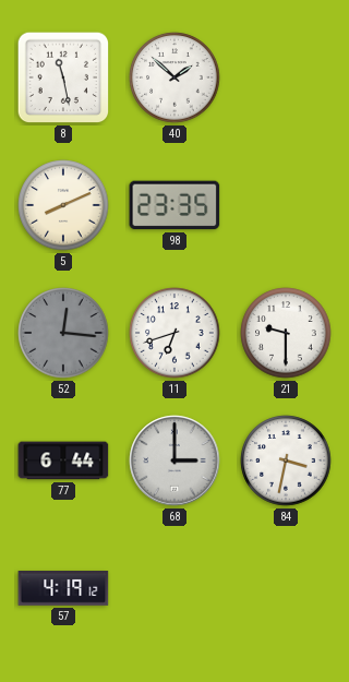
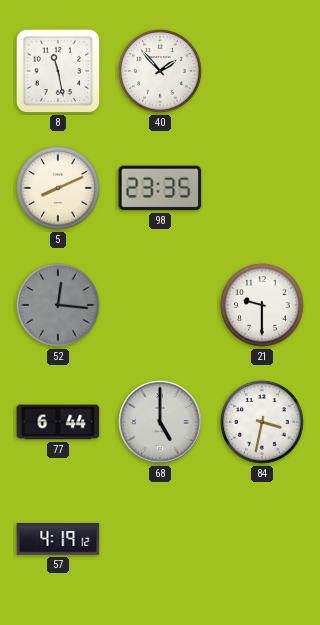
40: 1:52 -> 1:53
11: 6:42 -> none
68: 3:00 -> 5:00
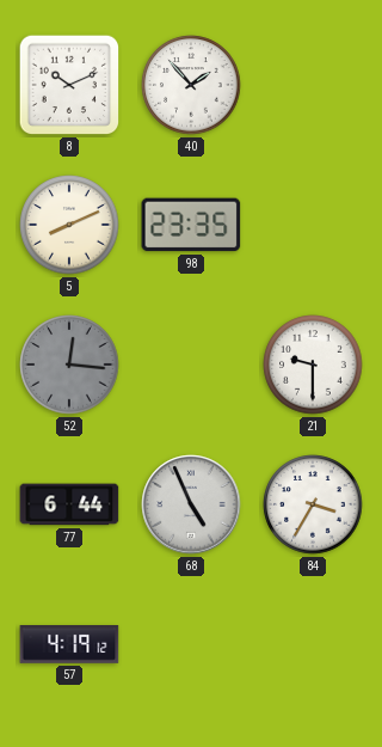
8: 11:28 -> 10:11
68: 5:00 -> 4:56
84: 3:32 -> 3:35
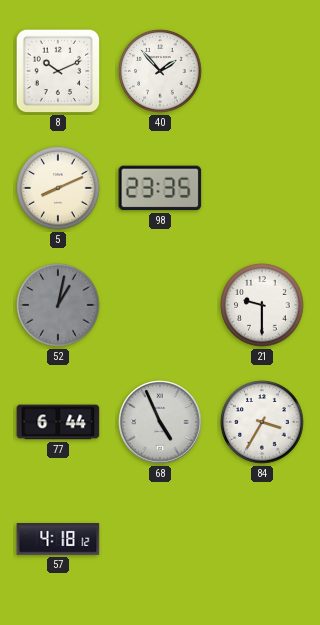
52: 12:16 -> 1:02
57: 4:19 -> 4:18
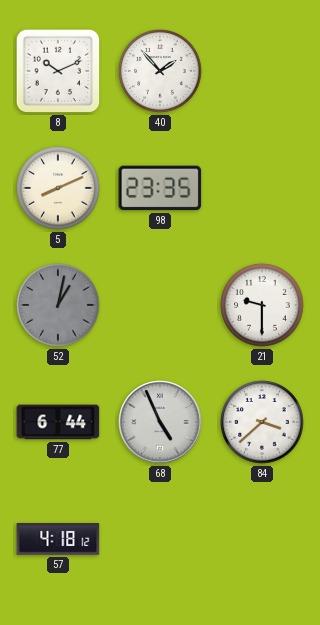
84: 3:35 -> 3:38
